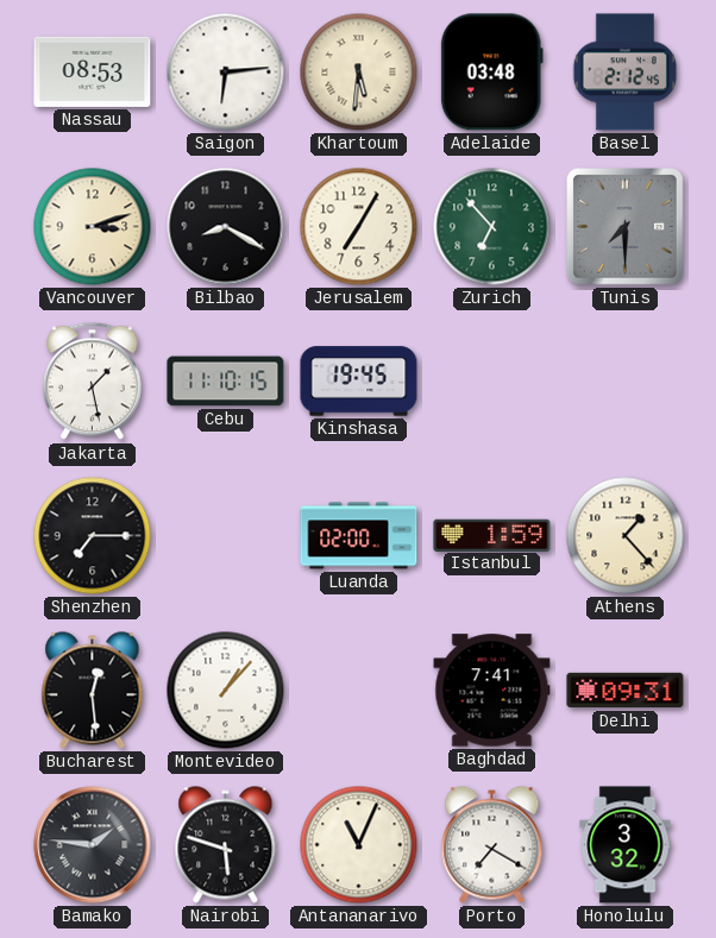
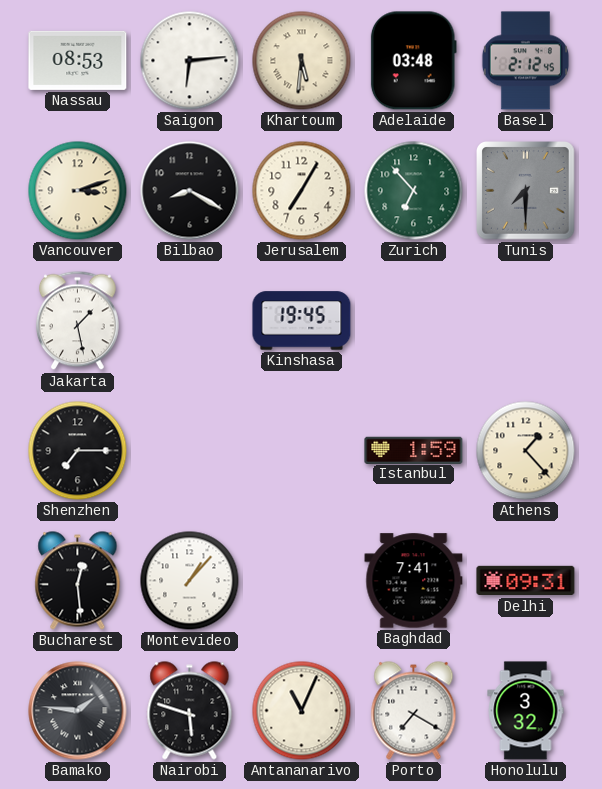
Cebu: 11:10 -> none
Luanda: 02:00 -> none
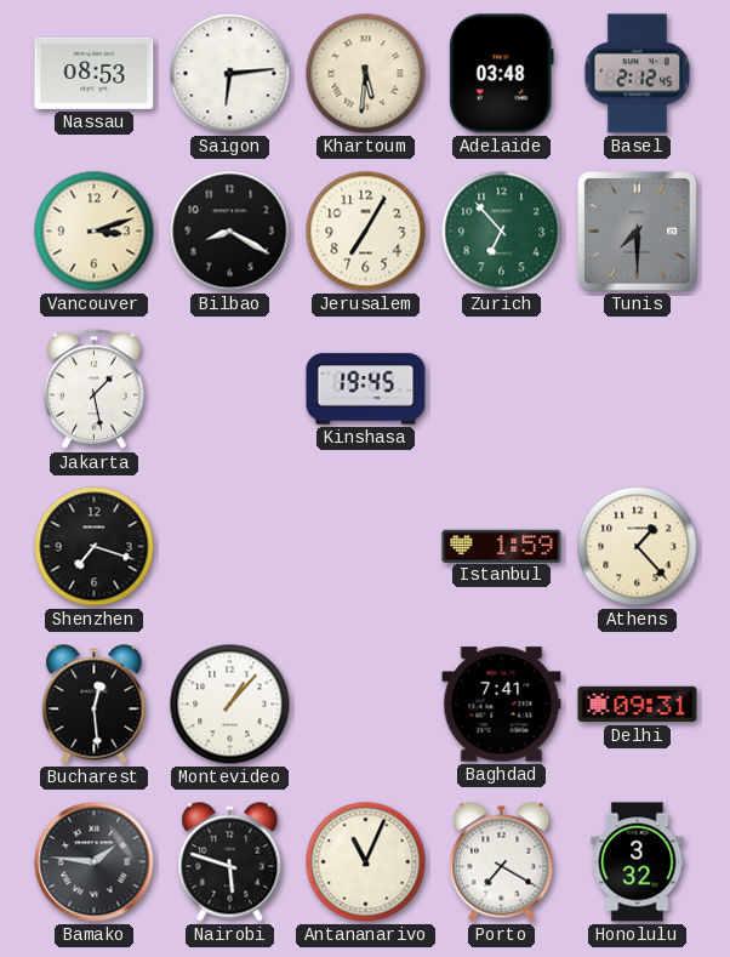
Shenzhen: 7:15 -> 7:18
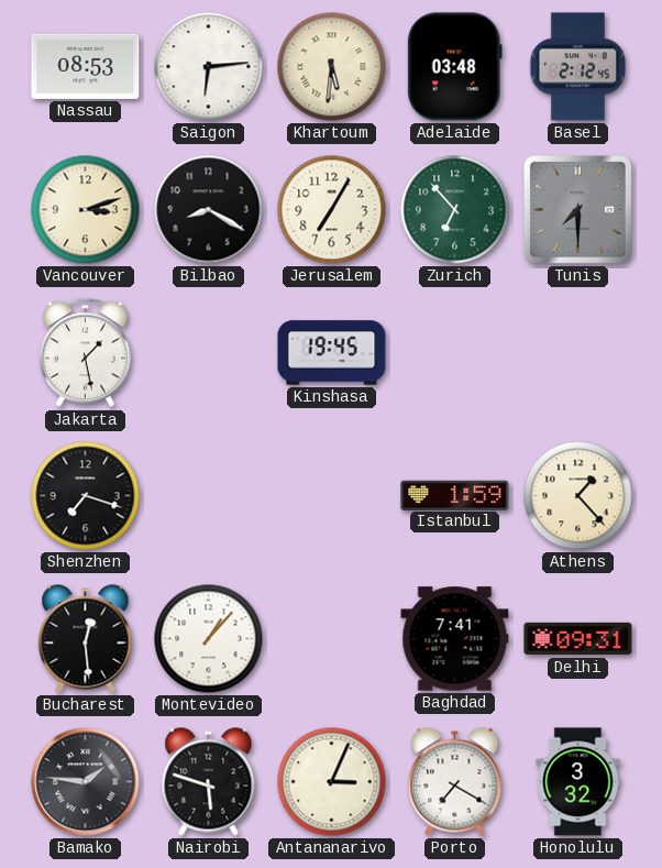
Antananarivo: 11:04 -> 3:04
